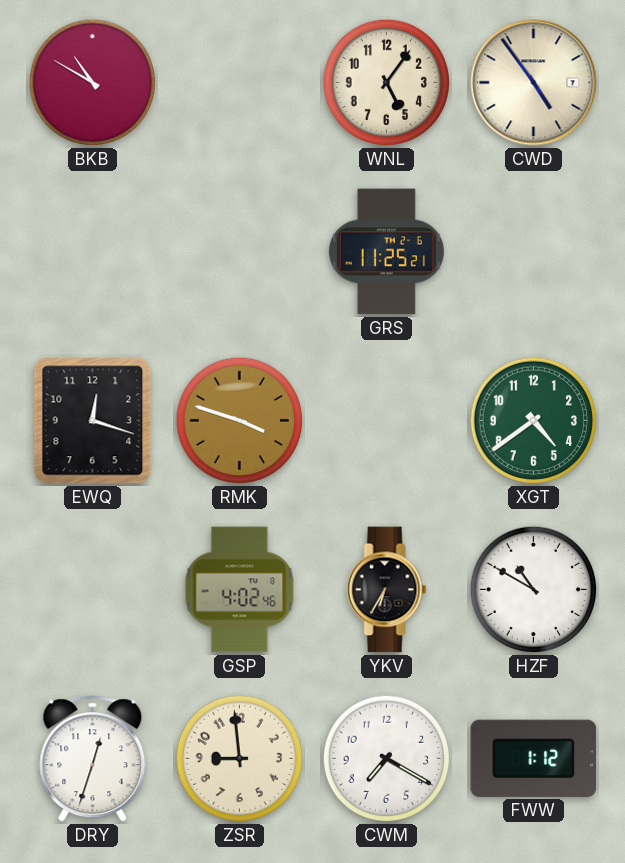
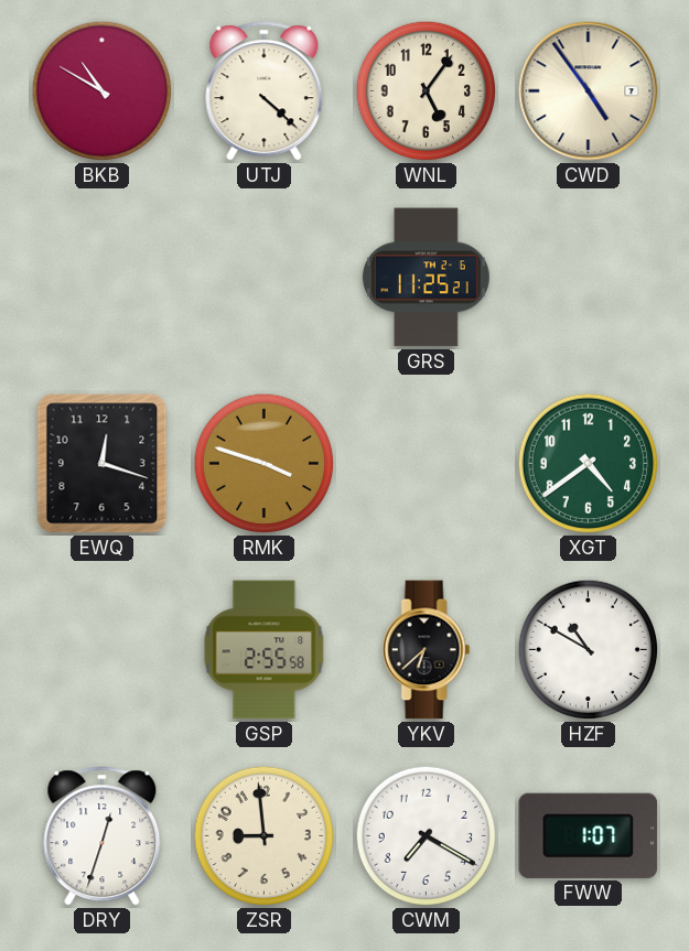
UTJ: none -> 4:22
GSP: 4:02 -> 2:55
YKV: 6:35 -> 6:38
FWW: 1:12 -> 1:07
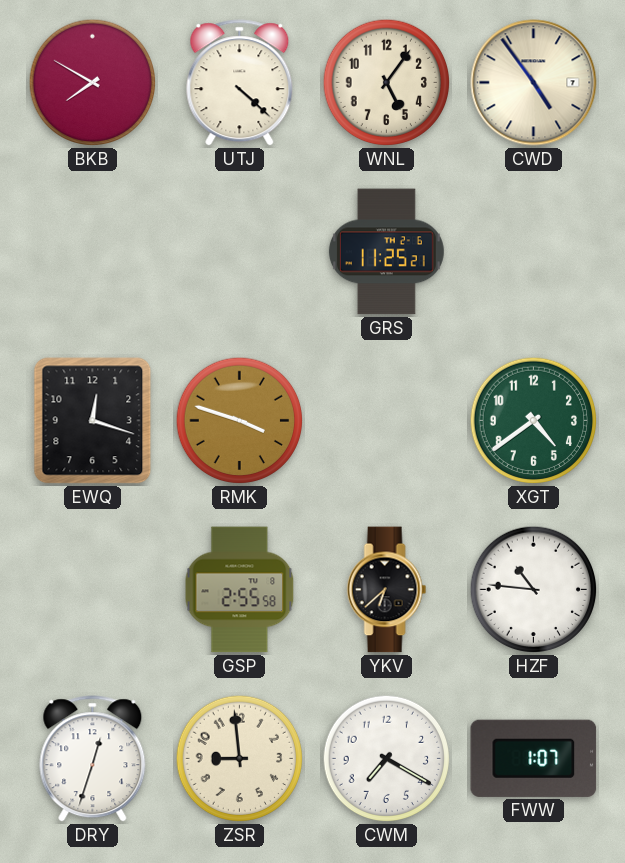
BKB: 10:50 -> 7:50
HZF: 10:50 -> 10:46
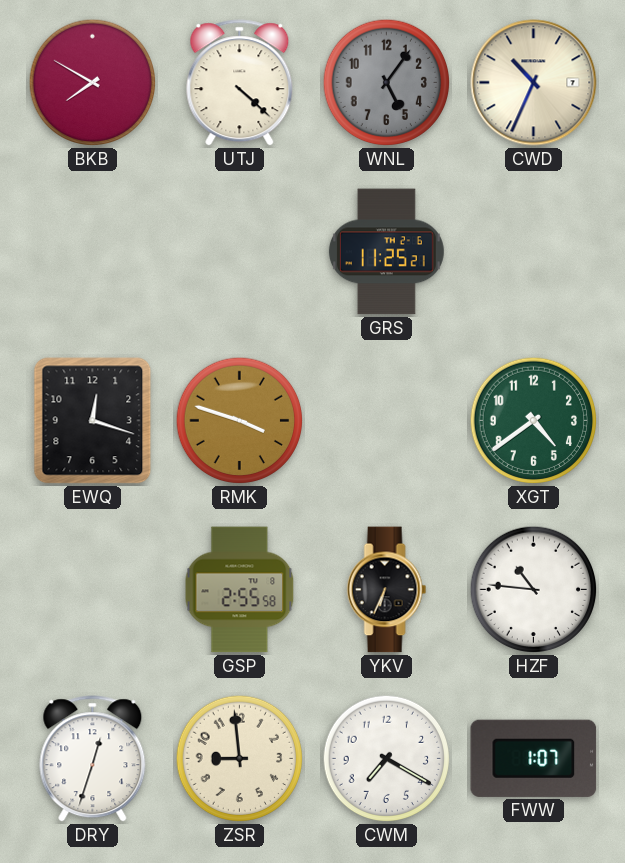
WNL dial: cream -> grey
CWD: 4:54 -> 10:34
YKV: 6:38 -> 6:34
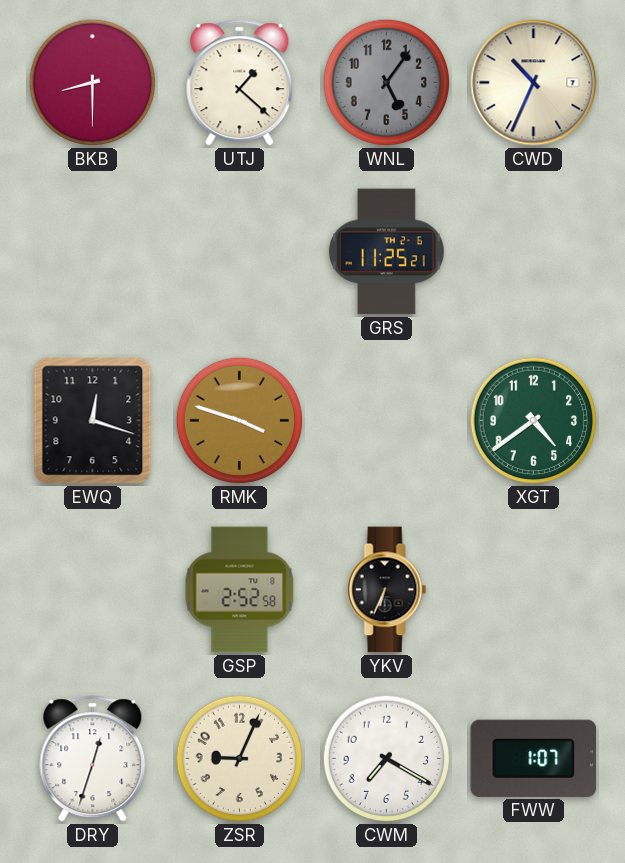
BKB: 7:50 -> 8:30
UTJ: 4:22 -> 1:22
GSP: 2:55 -> 2:52
HZF: 10:46 -> none
ZSR: 8:59 -> 9:04
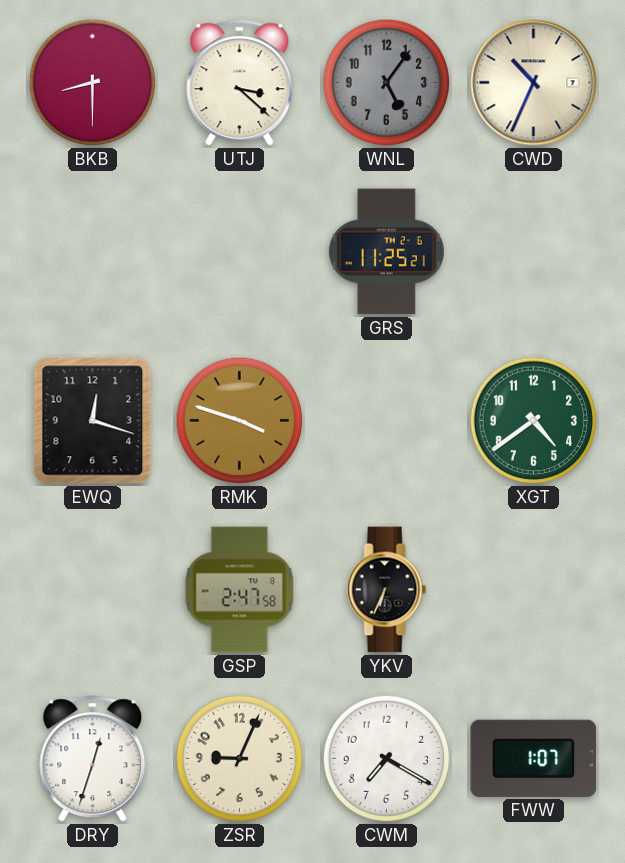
UTJ: 1:22 -> 3:22
GSP: 2:52 -> 2:47
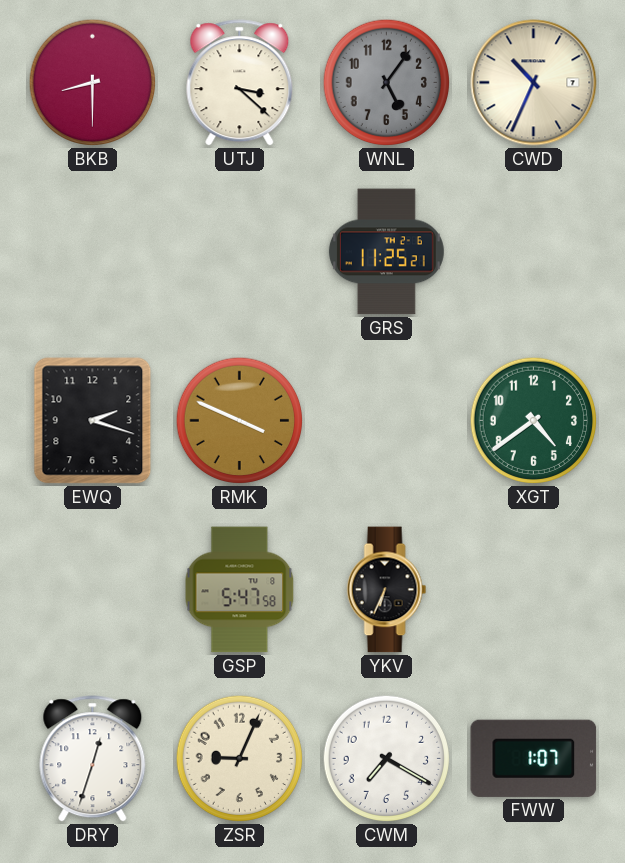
EWQ: 12:18 -> 2:18
RMK: 3:48 -> 3:49
GSP: 2:47 -> 5:47
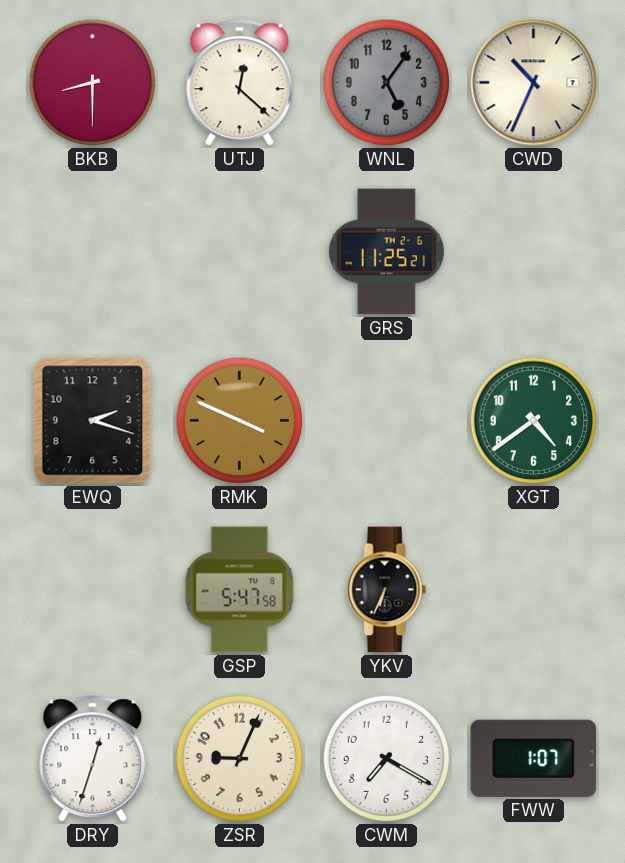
UTJ: 3:22 -> 12:22
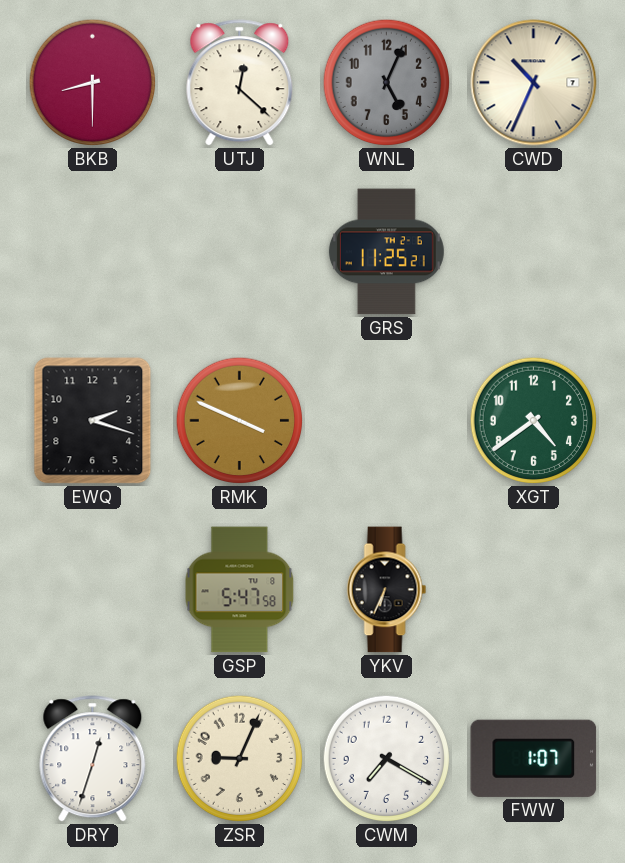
WNL: 5:06 -> 5:04
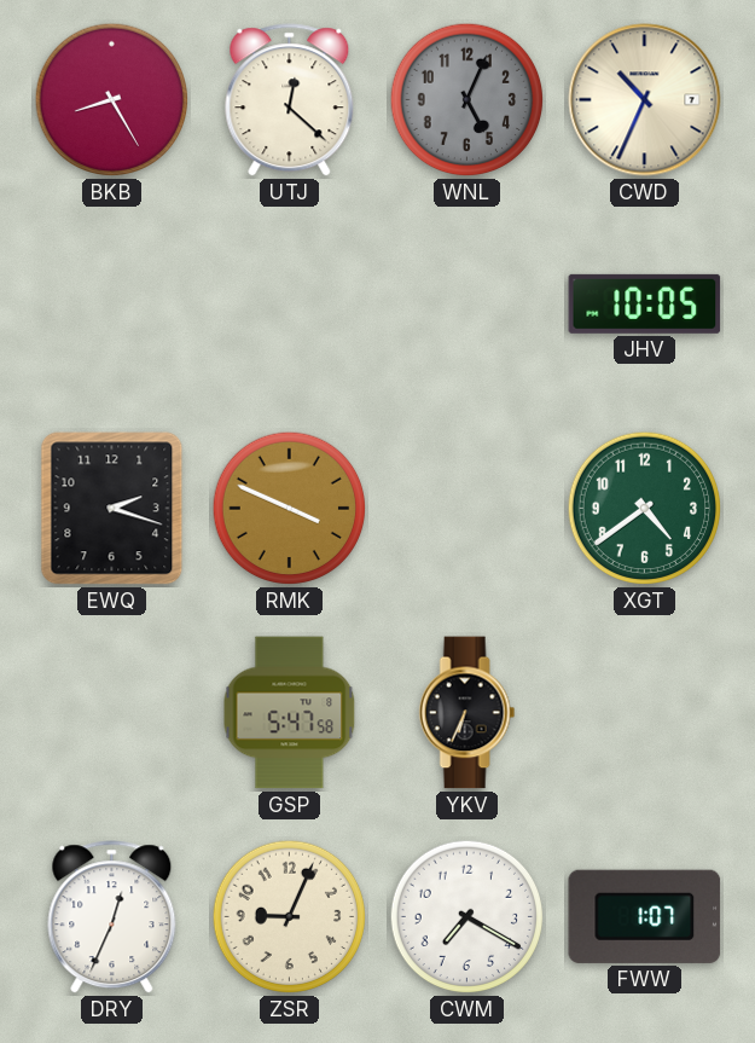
BKB: 8:30 -> 8:25
GRS: 11:25 -> none
JHV: none -> 10:05
DRY: 12:33 -> 12:34
